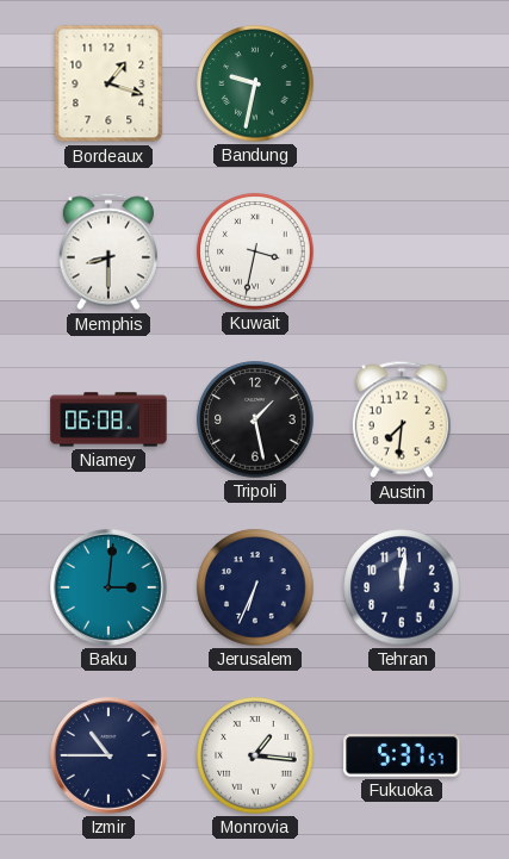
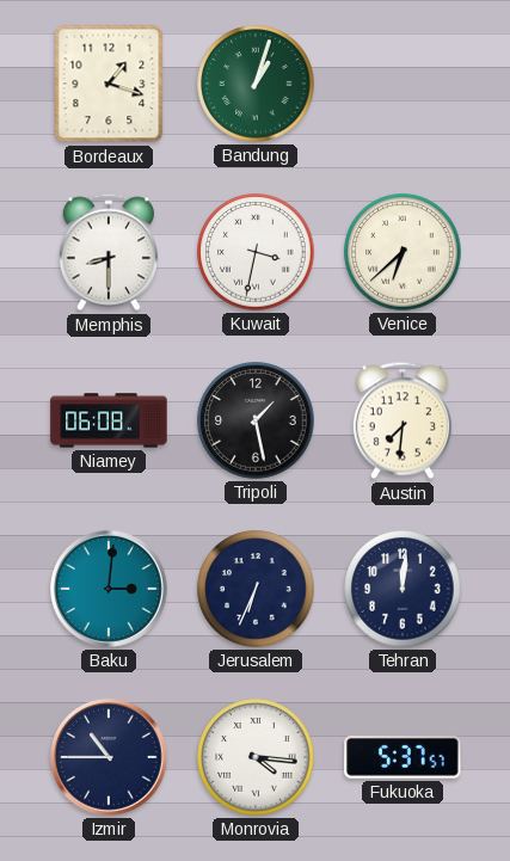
Bandung: 9:32 -> 1:03
Venice: none -> 6:38
Monrovia: 1:16 -> 4:16
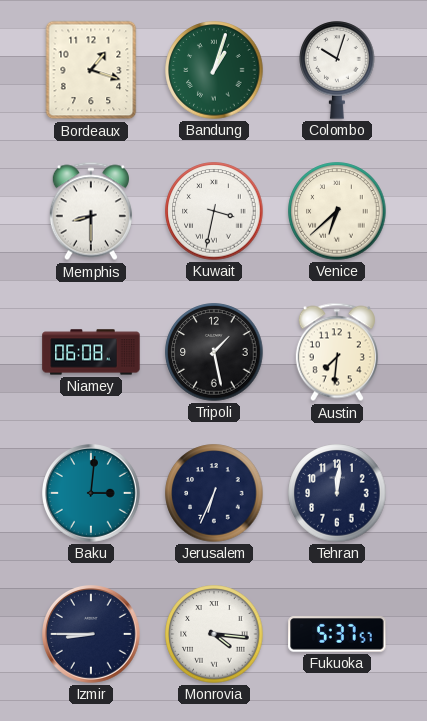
Colombo: none -> 10:03
Izmir: 10:45 -> 8:45
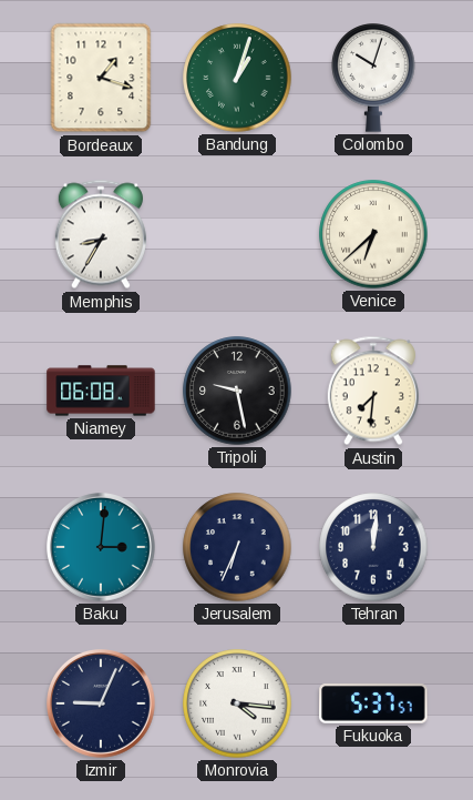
Memphis: 8:30 -> 8:35
Kuwait: 3:32 -> none
Tripoli: 1:28 -> 9:28
Izmir: 8:45 -> 9:04
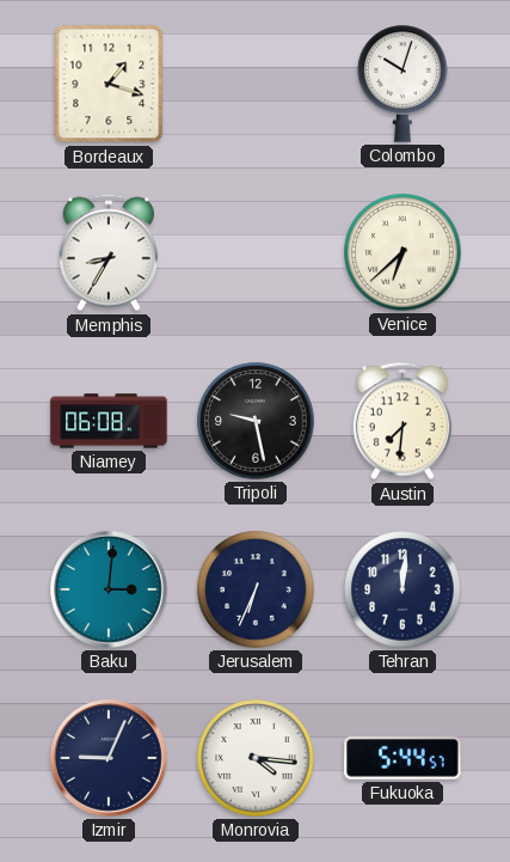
Bandung: 1:03 -> none
Fukuoka: 5:37 -> 5:44
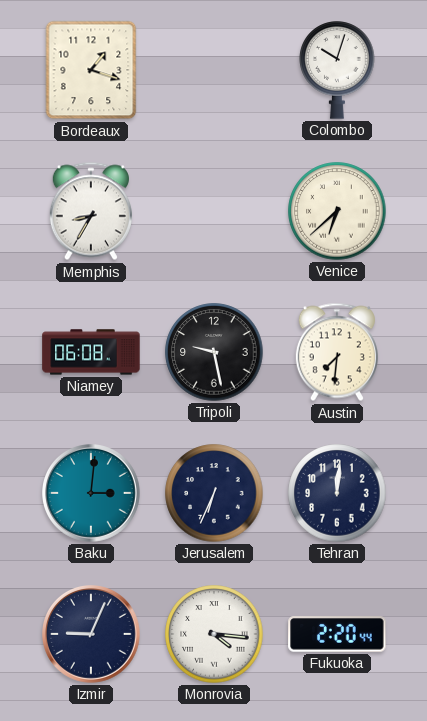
Fukuoka: 5:44 -> 2:20
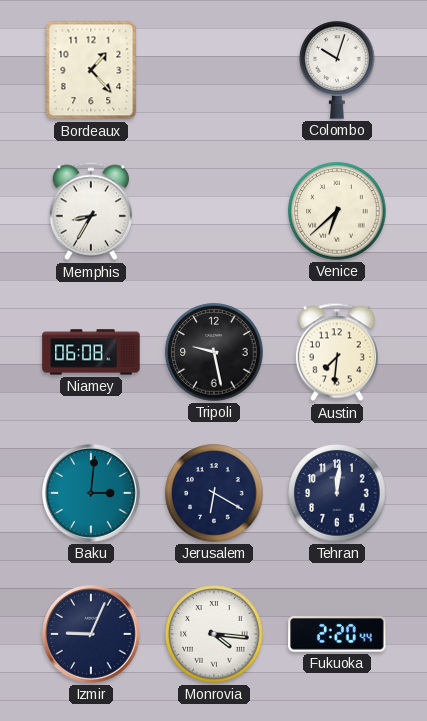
Bordeaux: 1:18 -> 1:23
Jerusalem: 6:34 -> 6:20
